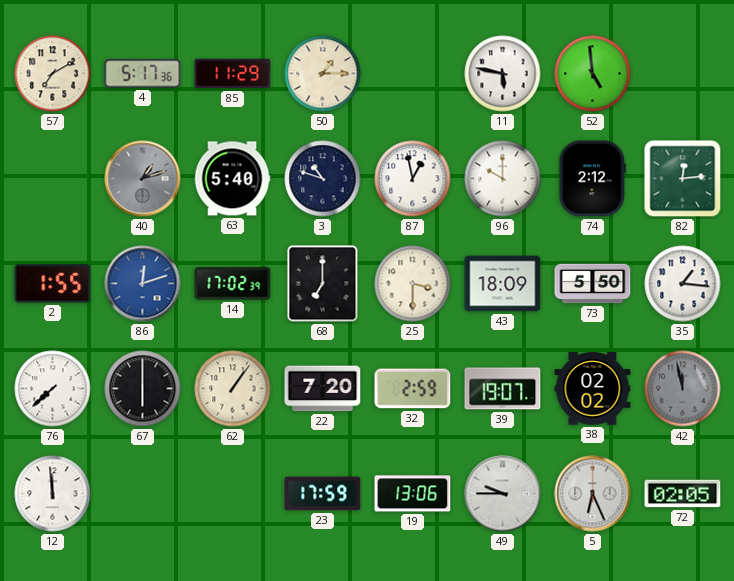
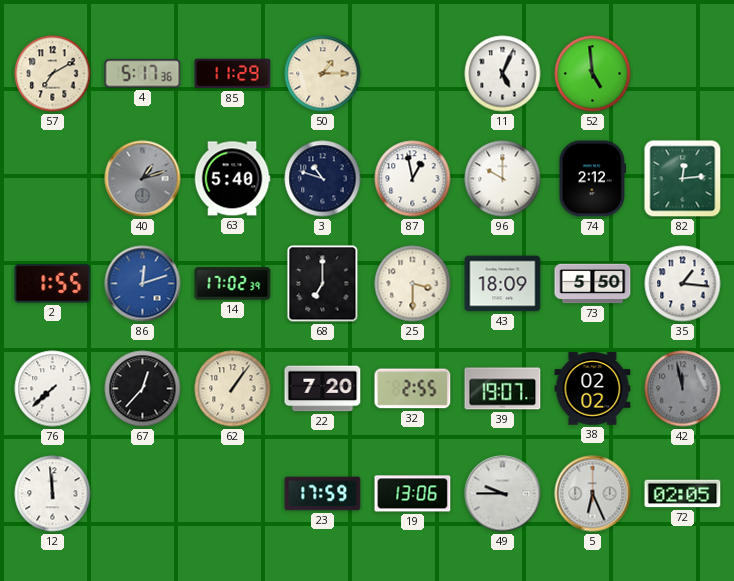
11: 5:47 -> 5:04
67: 6:00 -> 12:37
32: 2:59 -> 2:55
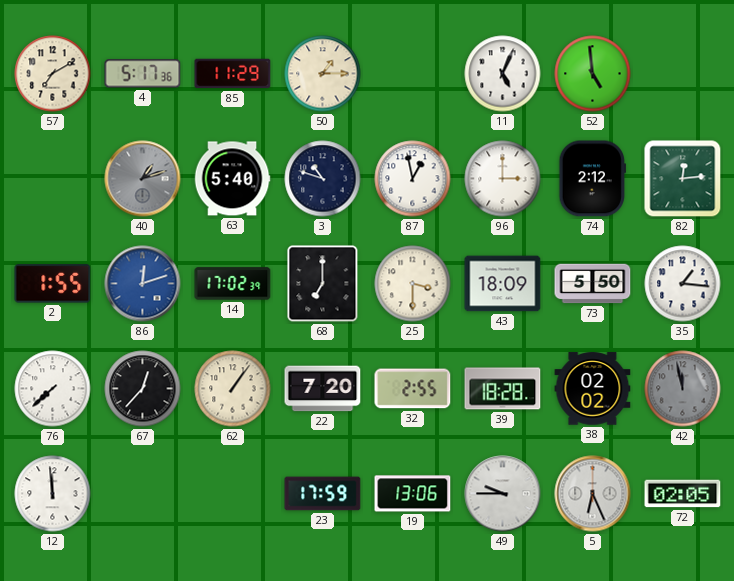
96: 10:00 -> 3:00
39: 19:07 -> 18:28
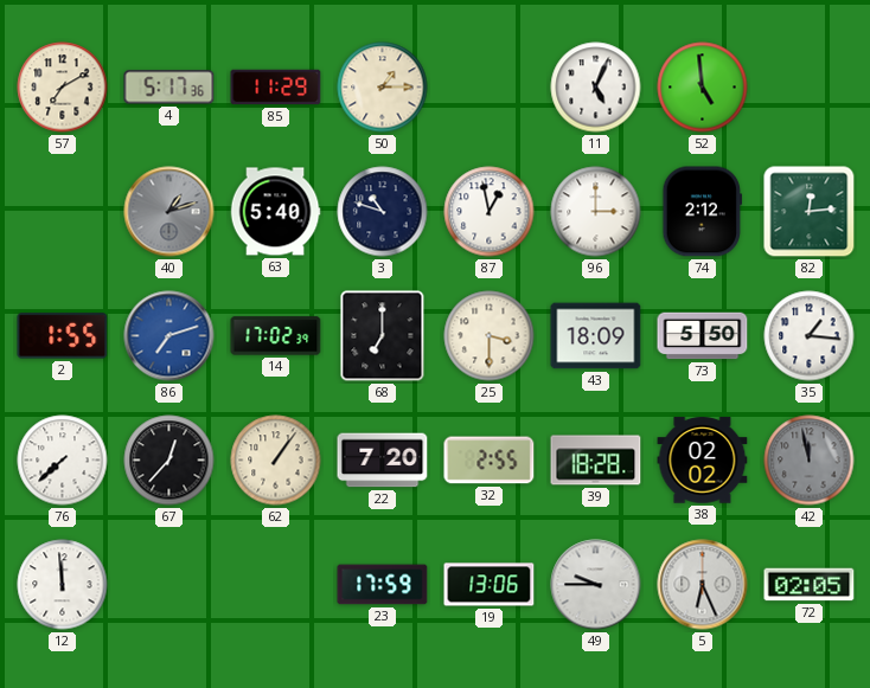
86: 12:12 -> 7:12
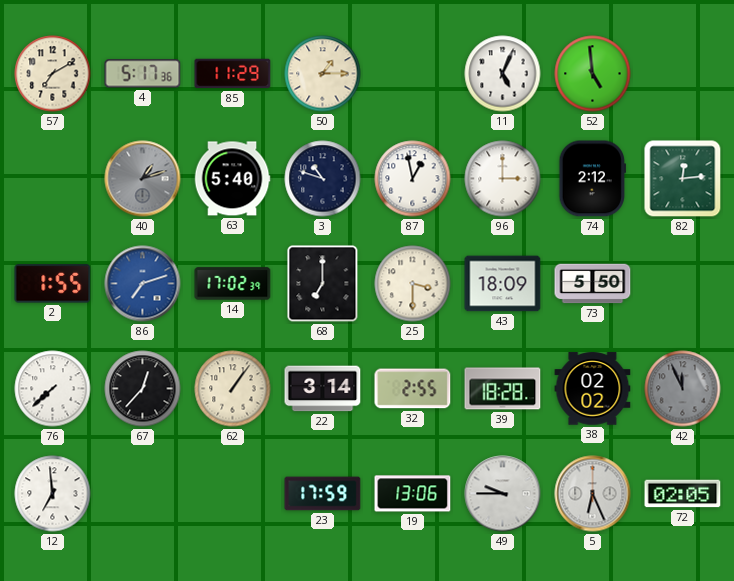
35: 1:16 -> none
22: 7:20 -> 3:14
42: 11:58 -> 11:56
12: 11:59 -> 6:59
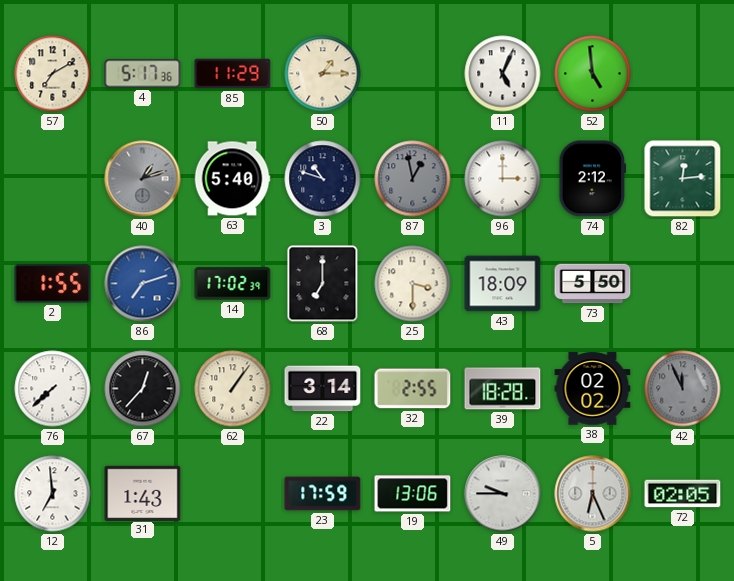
87 dial: white -> grey
31: none -> 1:43
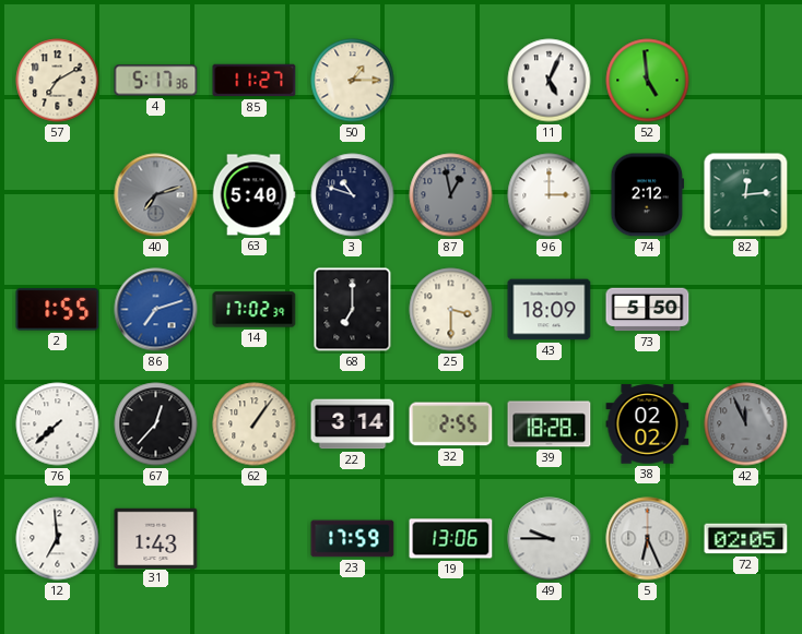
85: 11:29 -> 11:27
40: 1:12 -> 7:12
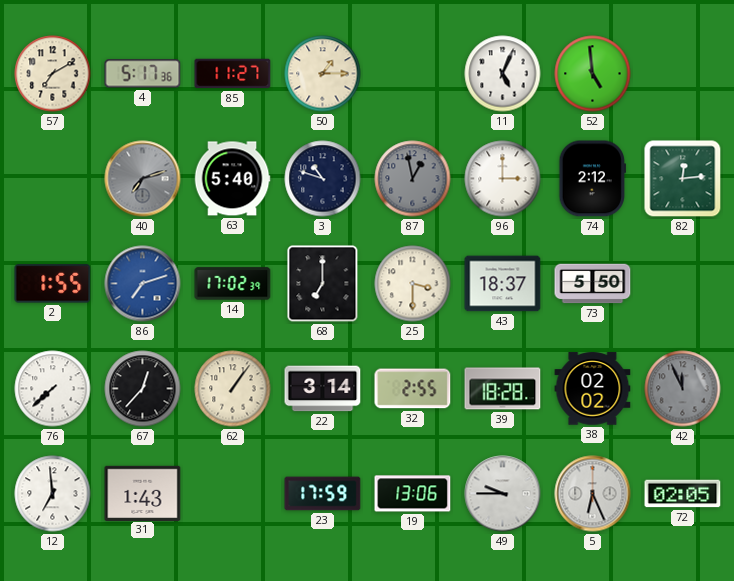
43: 18:09 -> 18:37
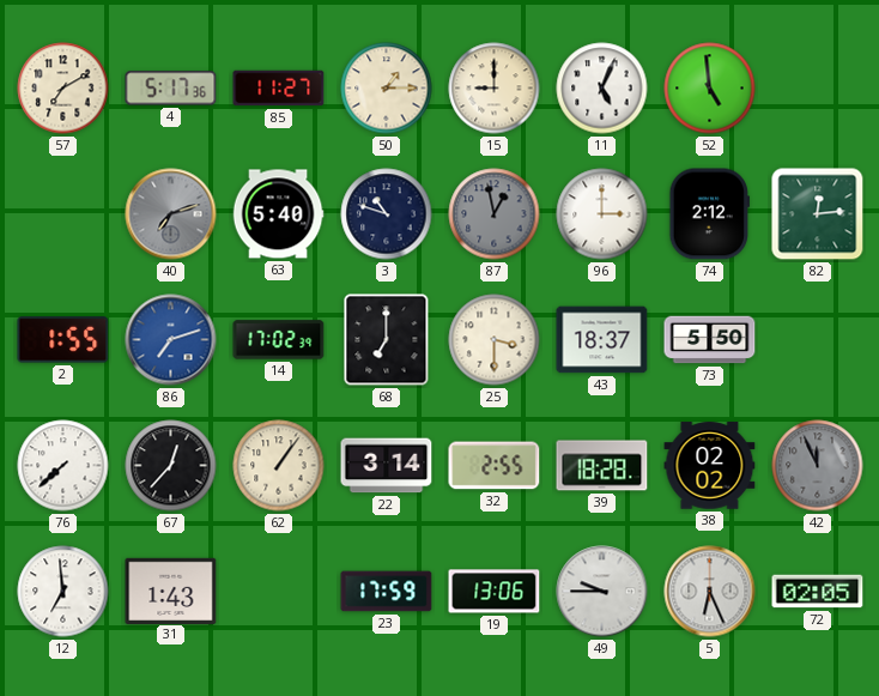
15: none -> 9:00
